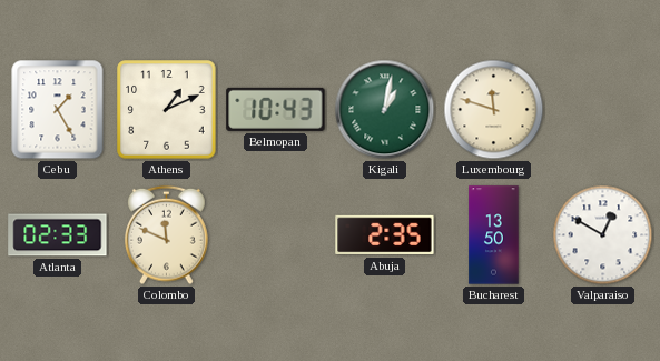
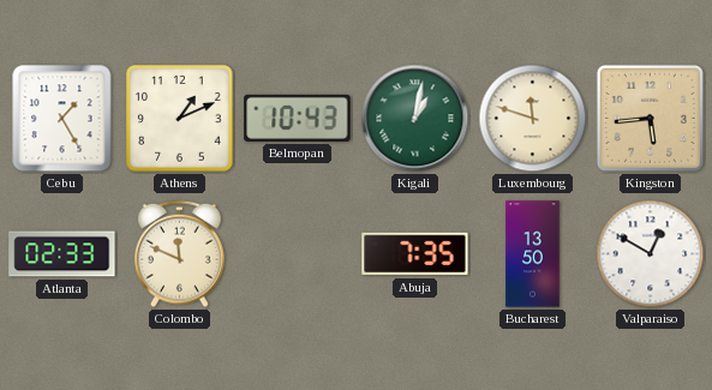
Kingston: none -> 5:44
Abuja: 2:35 -> 7:35
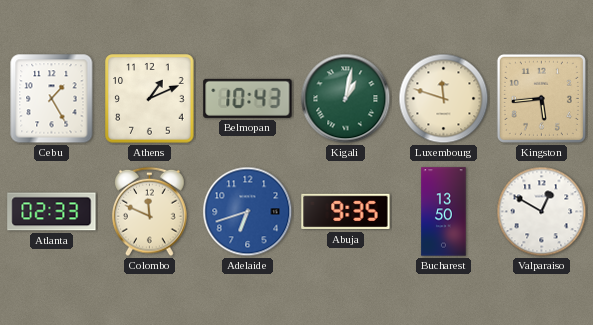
Adelaide: none -> 6:42
Abuja: 7:35 -> 9:35
